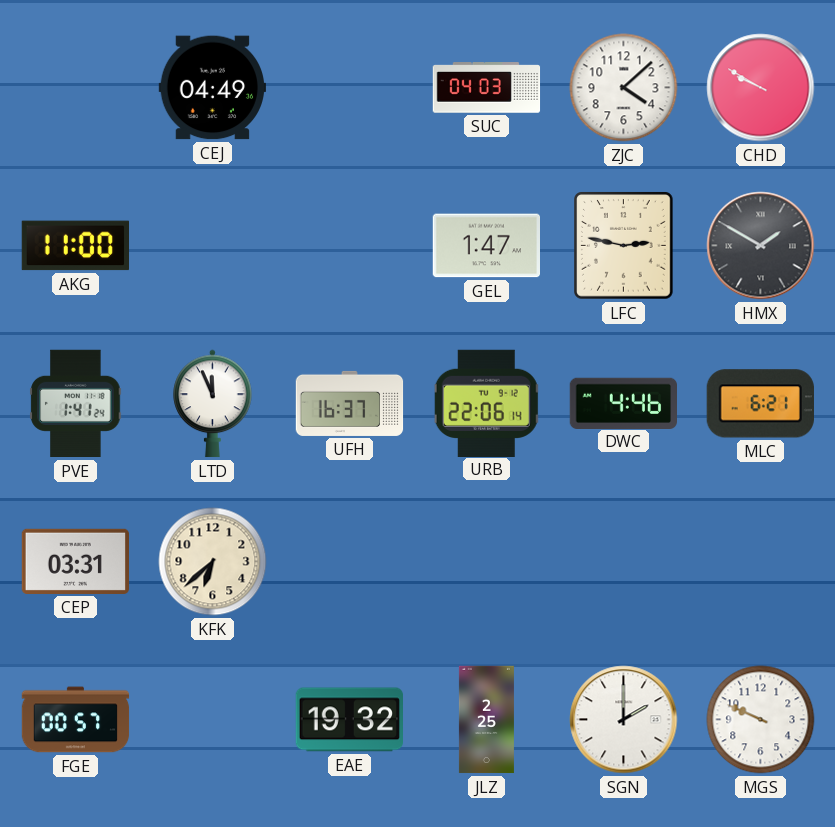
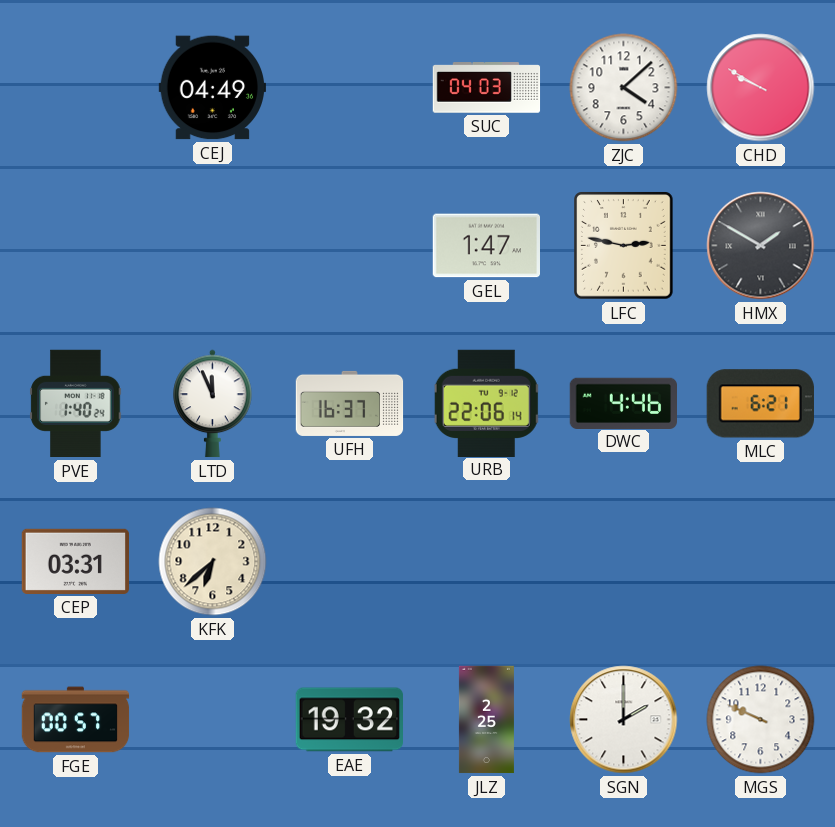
AKG: 11:00 -> none
PVE: 1:41 -> 1:40
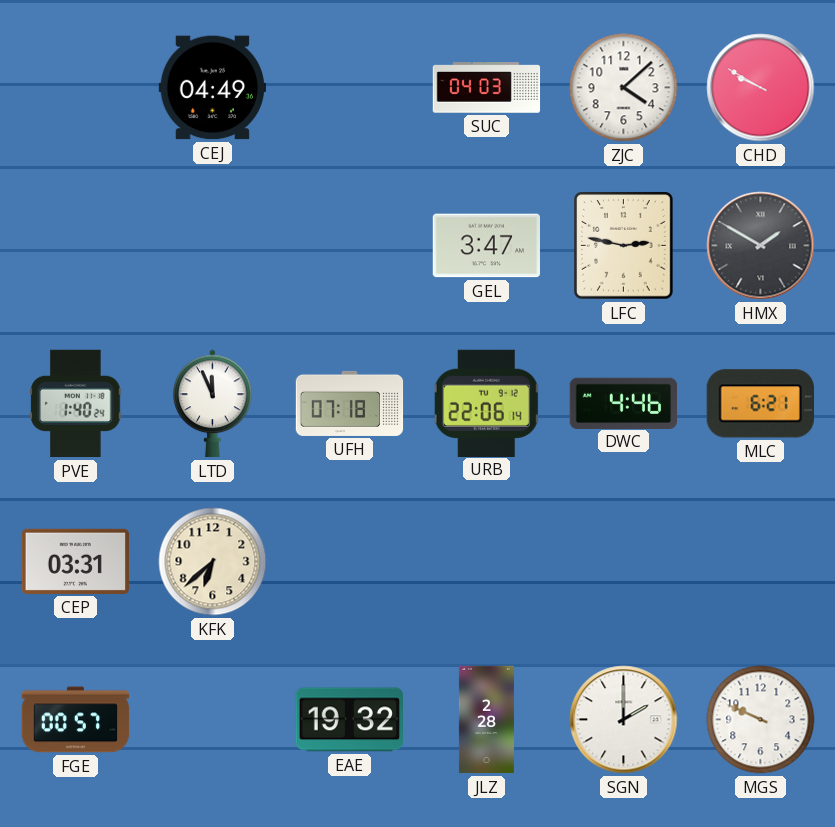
GEL: 1:47 -> 3:47
UFH: 16:37 -> 07:18
JLZ: 2:25 -> 2:28
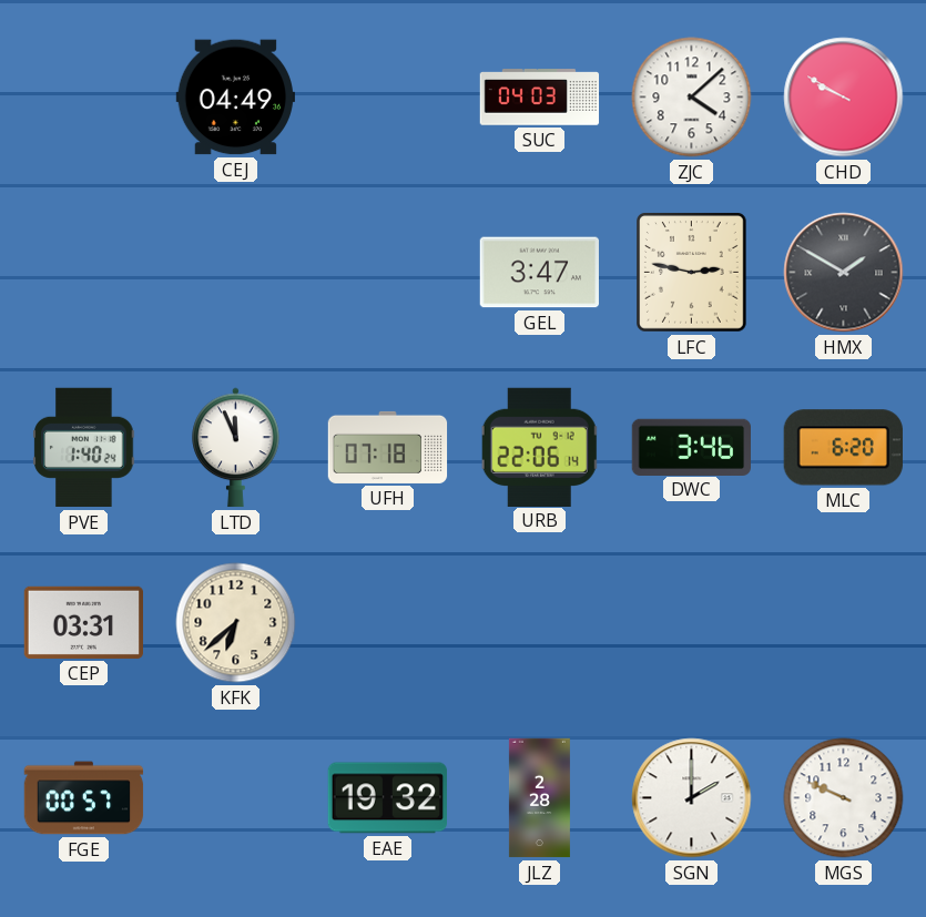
DWC: 4:46 -> 3:46
MLC: 6:21 -> 6:20
